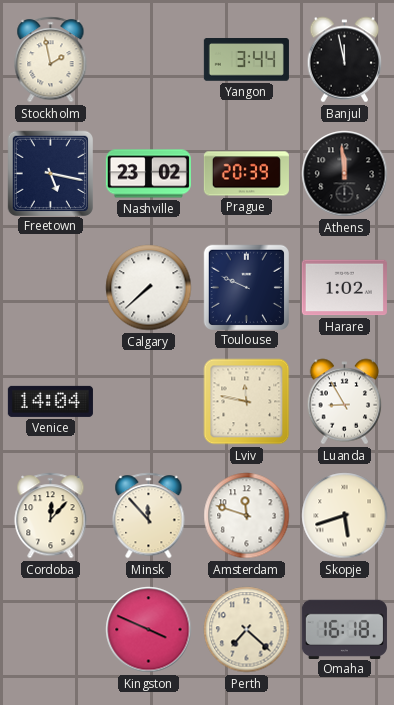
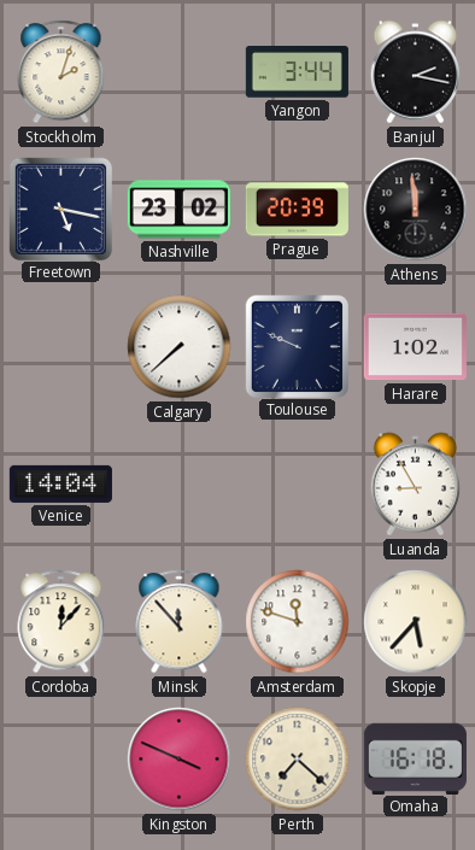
Stockholm: 1:58 -> 2:03
Banjul: 11:58 -> 2:17
Lviv: 11:47 -> none
Skopje: 5:42 -> 5:37
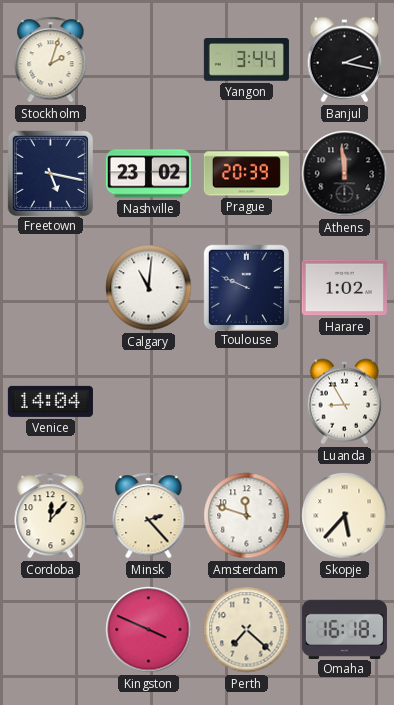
Calgary: 7:38 -> 11:01
Minsk: 11:53 -> 2:23
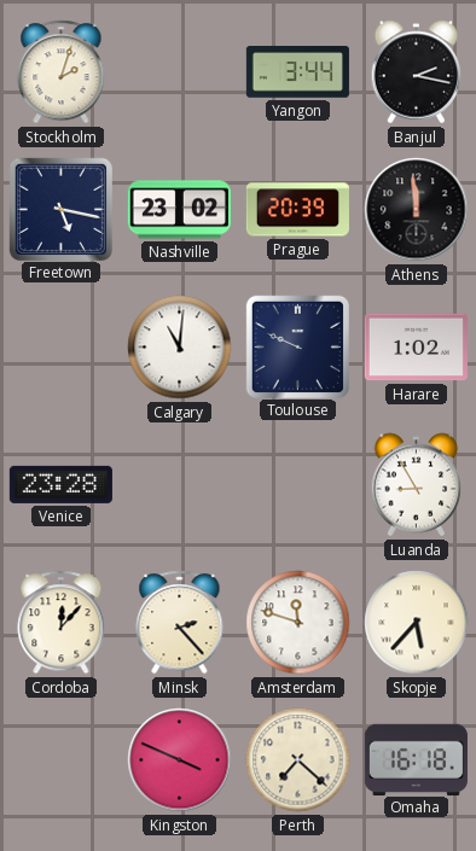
Venice: 14:04 -> 23:28
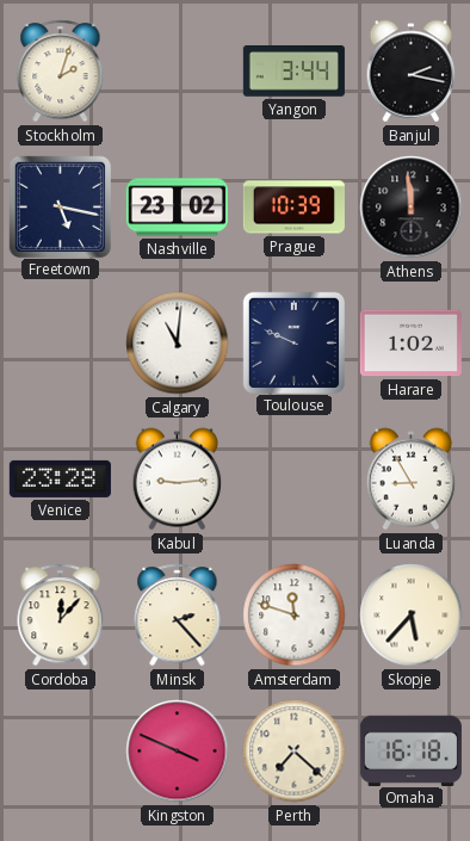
Prague: 20:39 -> 10:39
Kabul: none -> 9:14
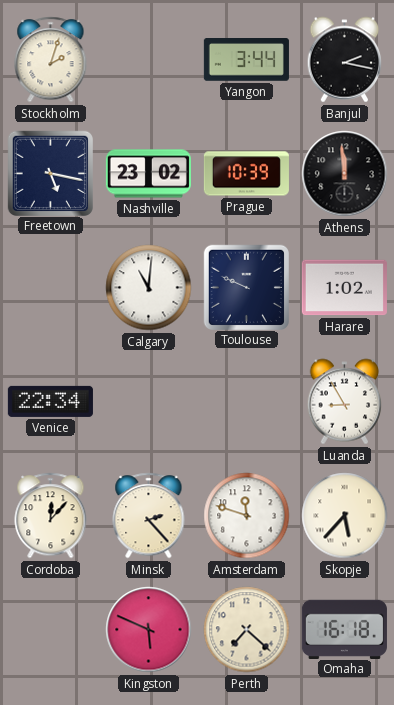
Venice: 23:28 -> 22:34
Kabul: 9:14 -> none
Kingston: 3:49 -> 5:49
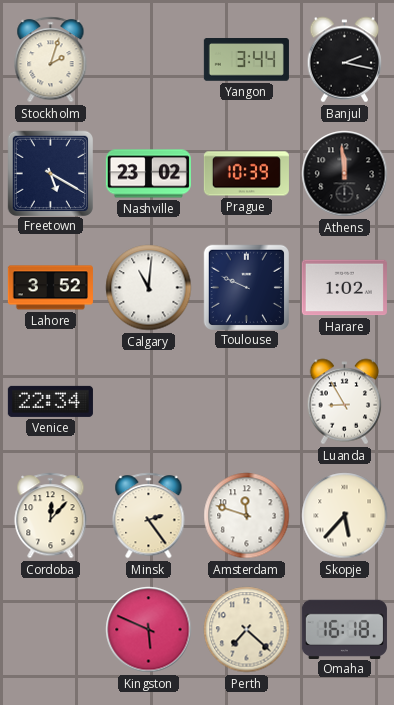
Freetown: 5:17 -> 5:20
Lahore: none -> 3:52
Minsk: 2:23 -> 2:24
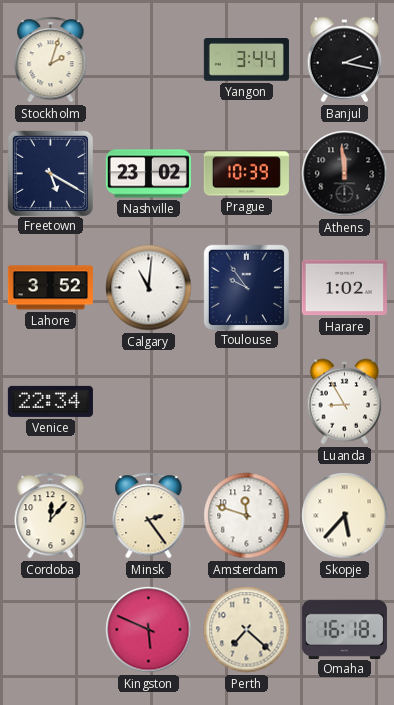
Toulouse: 9:49 -> 9:54
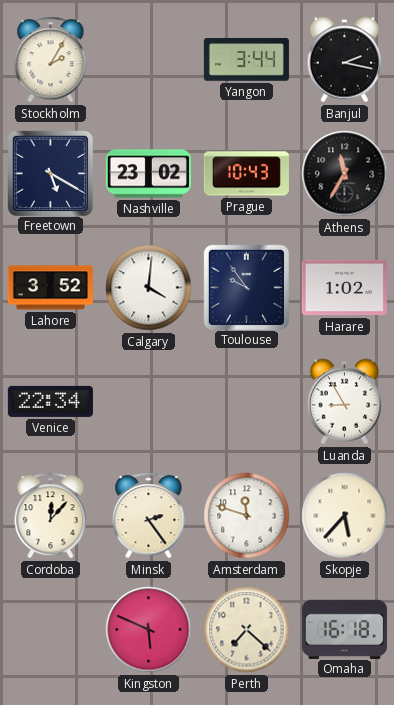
Stockholm: 2:03 -> 2:05
Prague: 10:39 -> 10:43
Athens: 11:59 -> 11:35
Calgary: 11:01 -> 4:01
